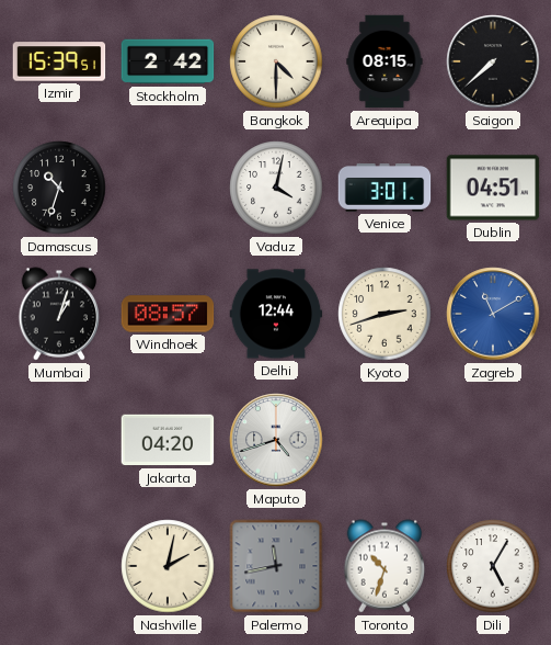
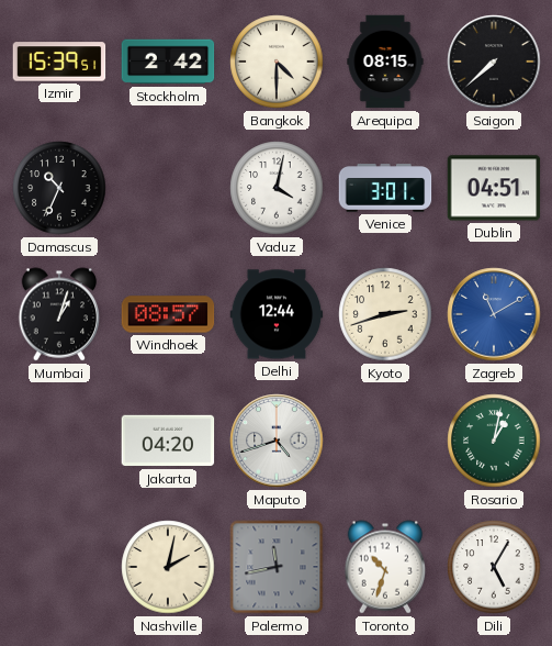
Damascus: 10:33 -> 10:34
Rosario: none -> 1:02
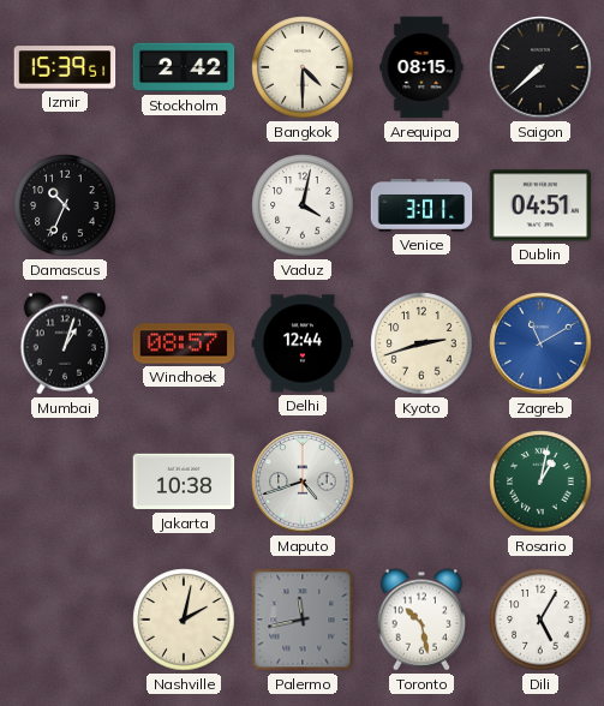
Jakarta: 04:20 -> 10:38
Toronto: 10:33 -> 10:28
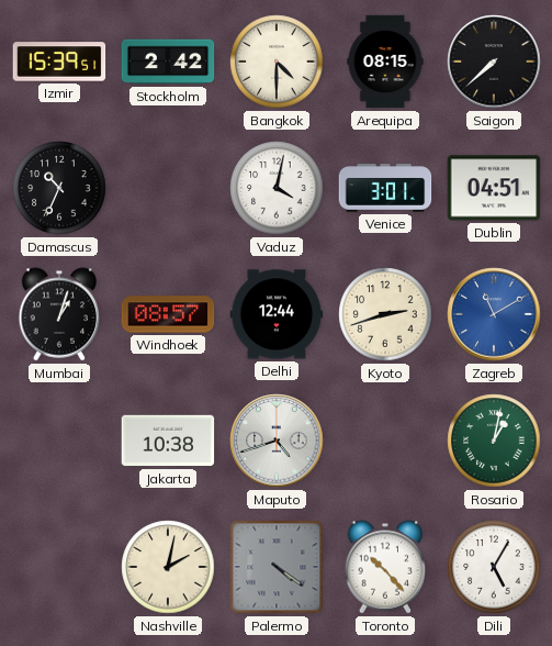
Palermo: 11:43 -> 4:21
Toronto: 10:28 -> 10:23
